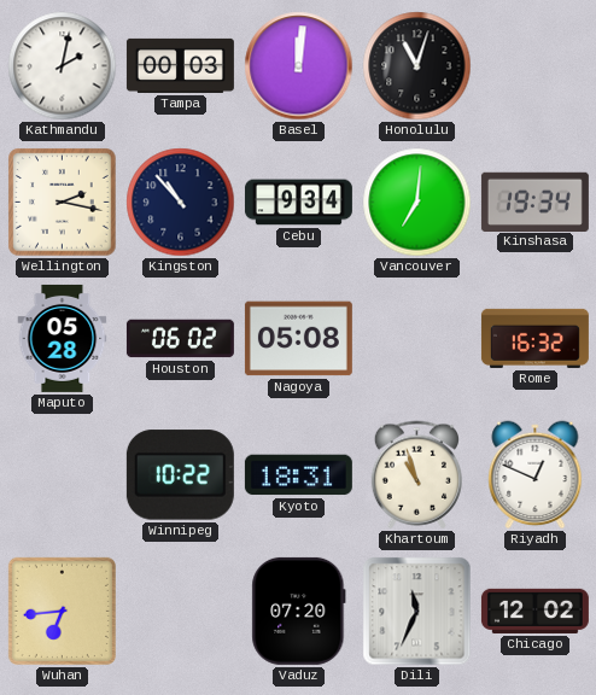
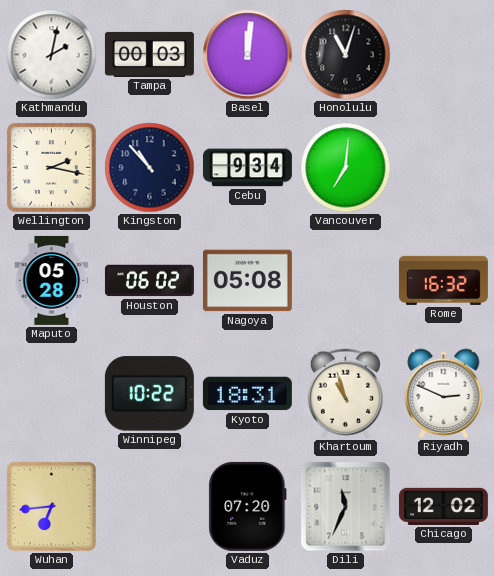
Kinshasa: 19:34 -> none
Riyadh: 12:49 -> 2:49
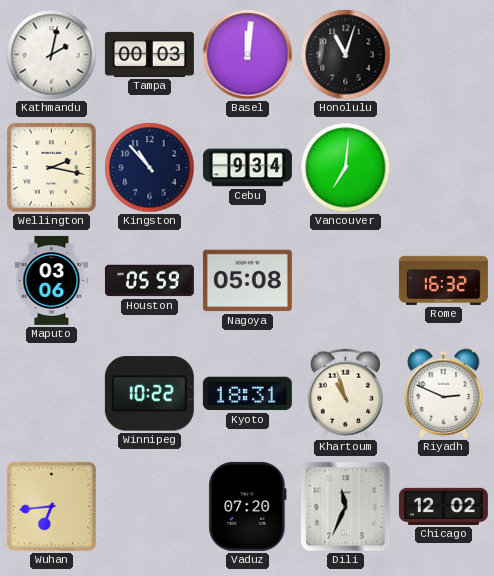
Maputo: 05:28 -> 03:06
Houston: 06:02 -> 05:59
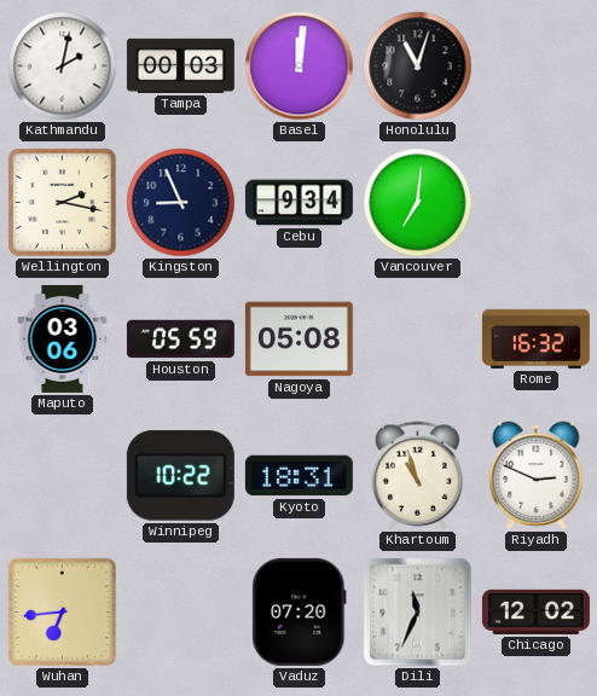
Kingston: 10:53 -> 8:56
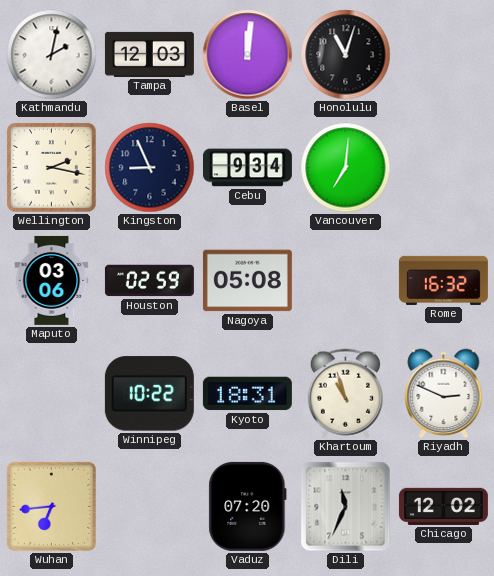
Tampa: 00:03 -> 12:03
Houston: 05:59 -> 02:59
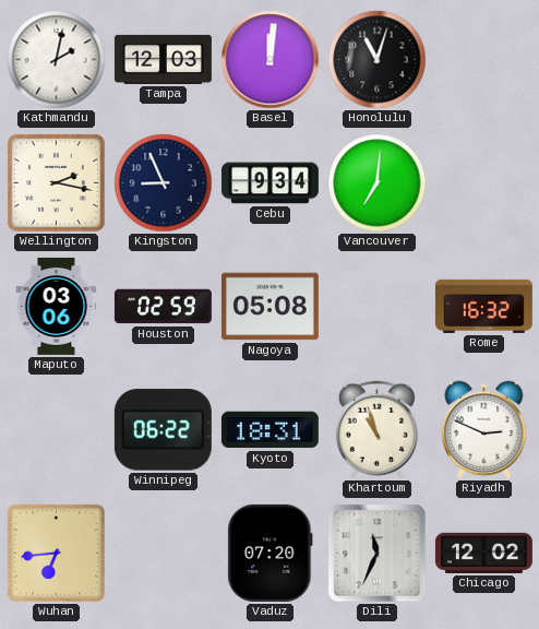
Winnipeg: 10:22 -> 06:22
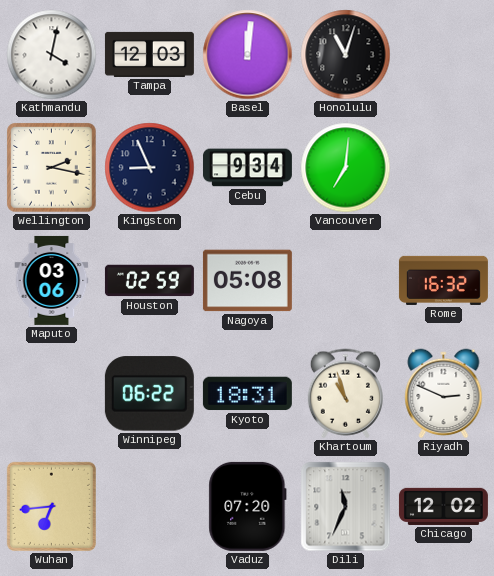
Kathmandu: 2:02 -> 4:02
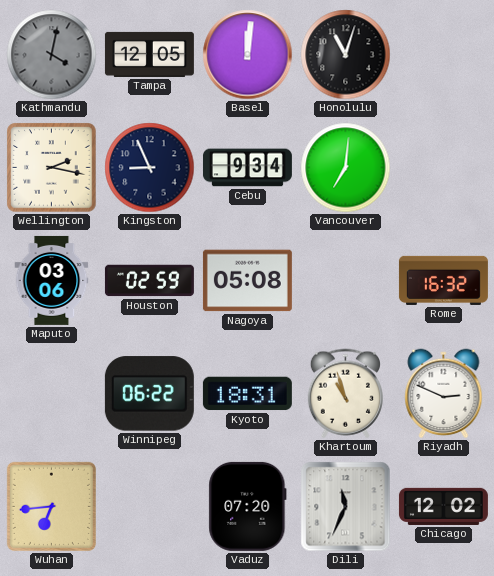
Kathmandu dial: white -> grey
Tampa: 12:03 -> 12:05
